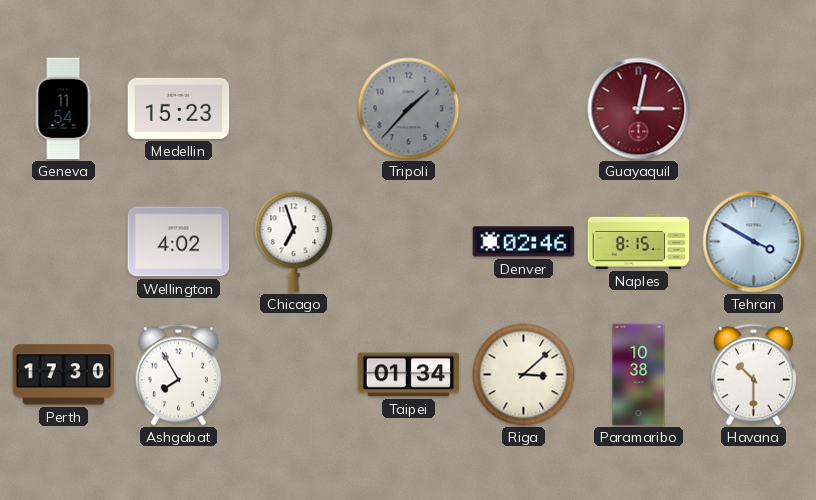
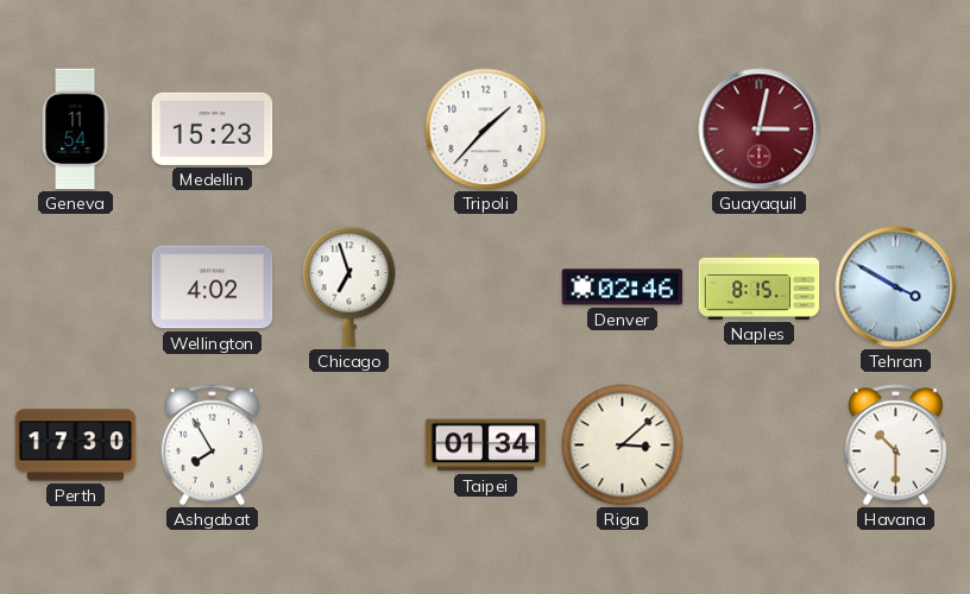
Tripoli dial: grey -> white
Paramaribo: 10:38 -> none
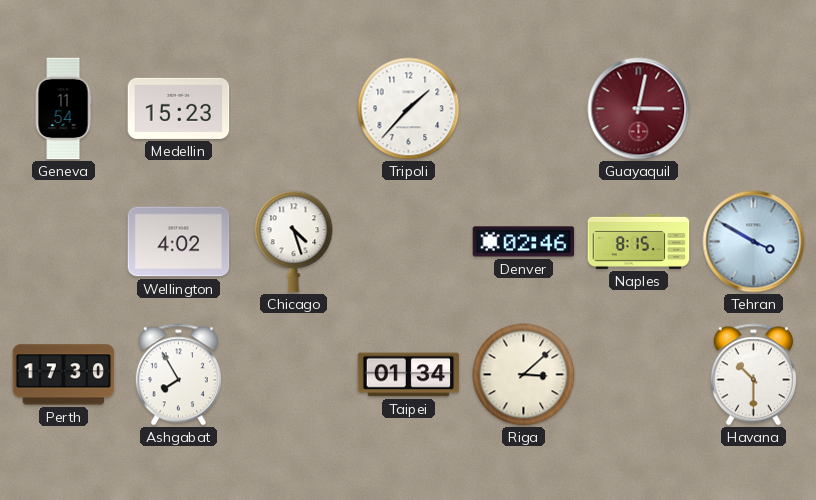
Chicago: 6:57 -> 4:27
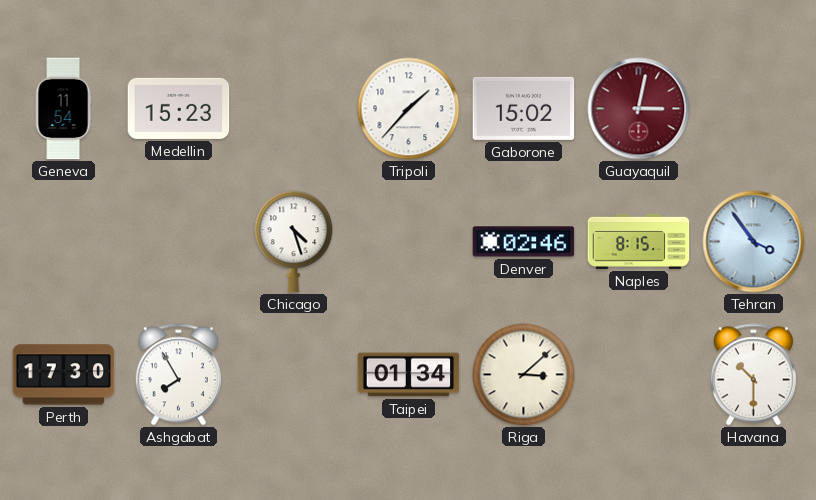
Gaborone: none -> 15:02
Wellington: 4:02 -> none
Tehran: 3:50 -> 3:54
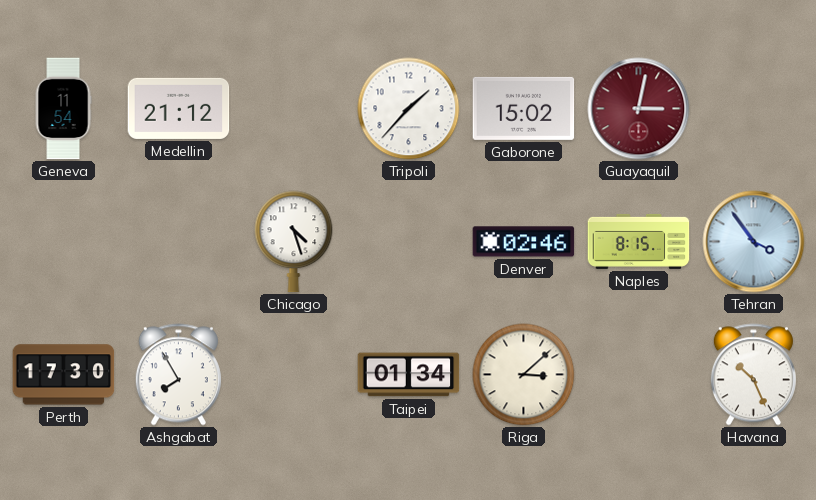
Medellin: 15:23 -> 21:12
Havana: 10:30 -> 10:26
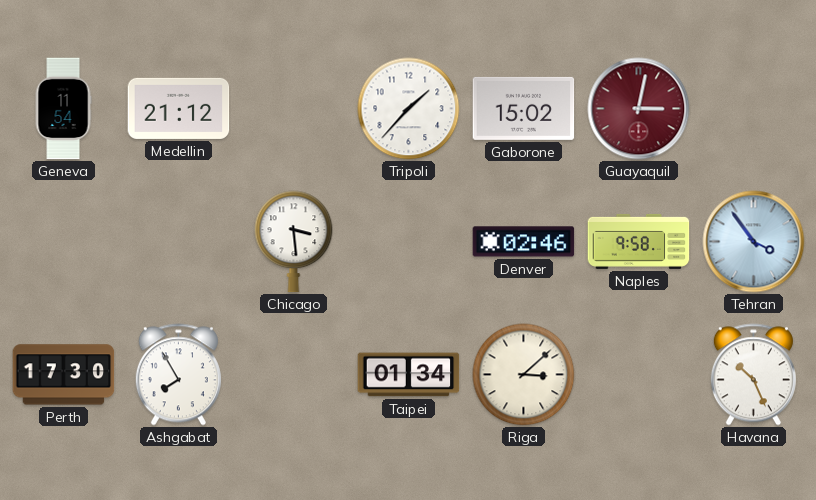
Chicago: 4:27 -> 3:29
Naples: 8:15 -> 9:58
